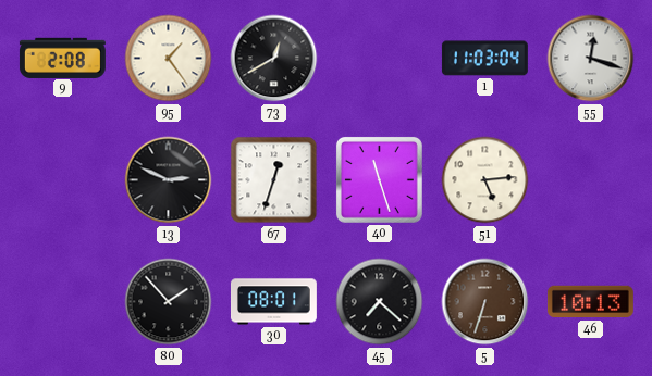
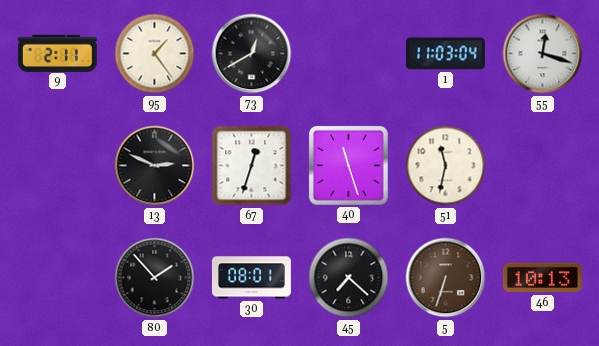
9: 2:08 -> 2:11
51: 5:14 -> 11:32
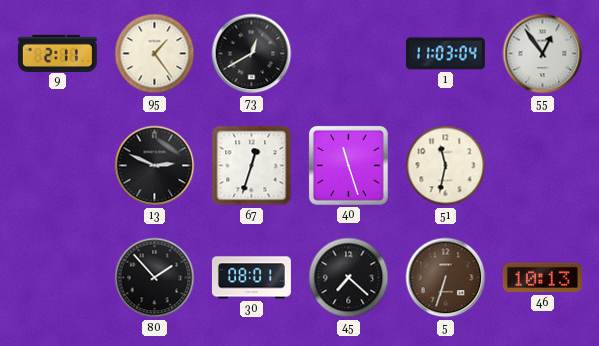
55: 12:18 -> 12:54
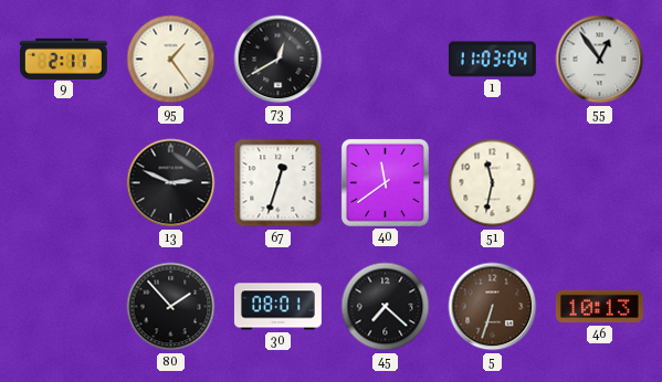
40: 11:27 -> 11:39
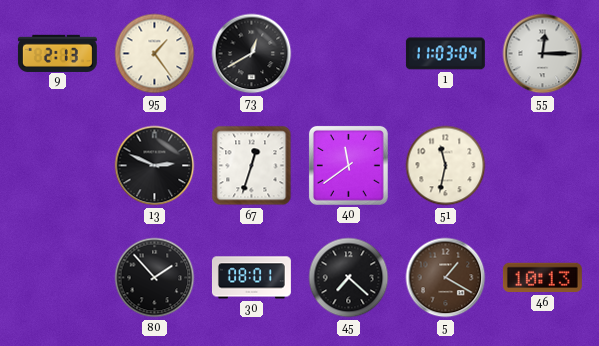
9: 2:11 -> 2:13
55: 12:54 -> 12:15
5: 6:33 -> 1:20
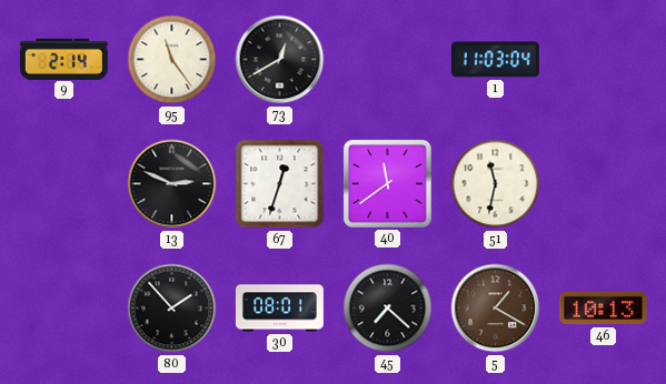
9: 2:13 -> 2:14
95: 1:24 -> 11:24
55: 12:15 -> none
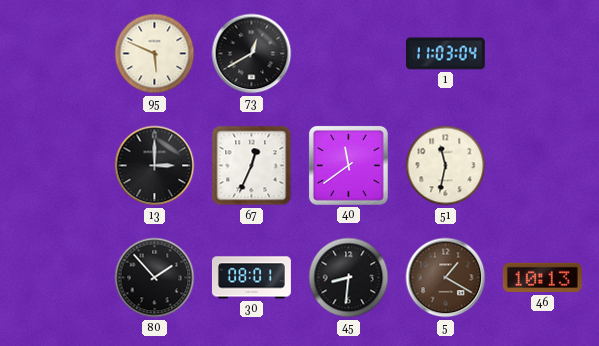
9: 2:14 -> none
95: 11:24 -> 5:49
13: 2:49 -> 3:00
67: 12:33 -> 12:34
45: 7:22 -> 8:31
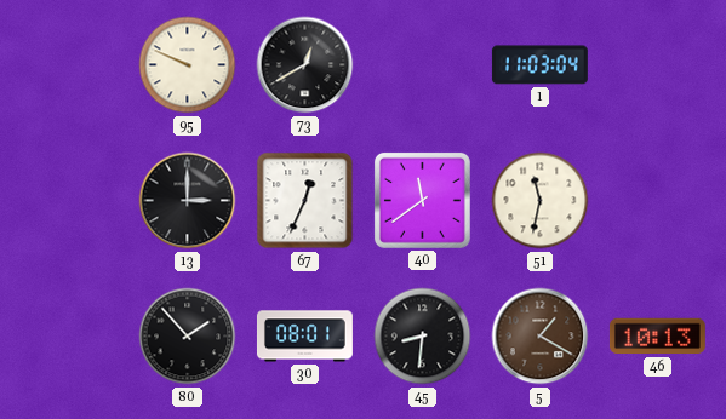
95: 5:49 -> 9:49
